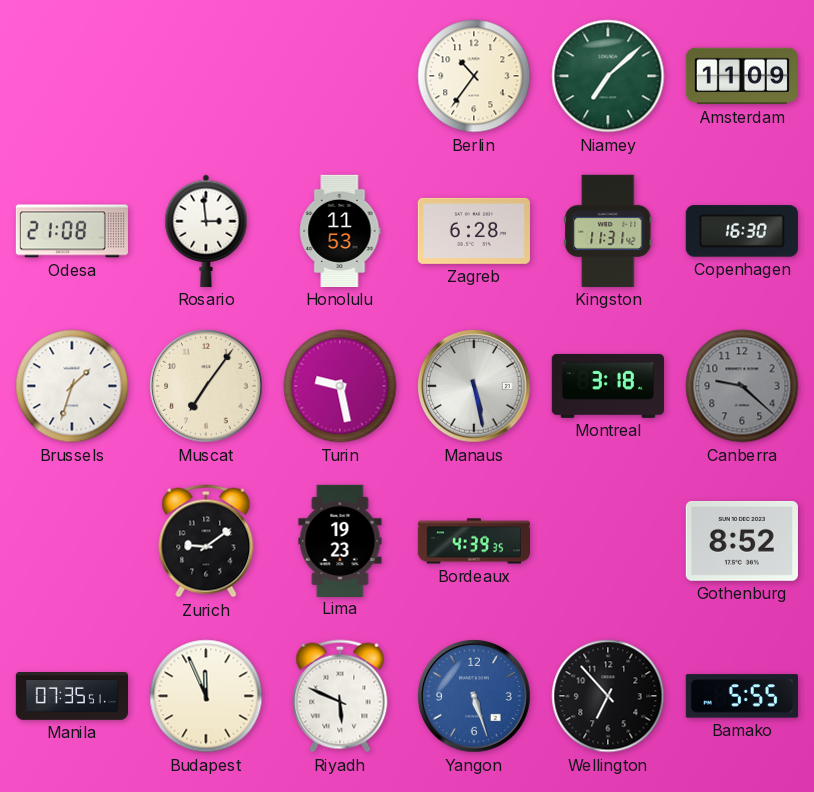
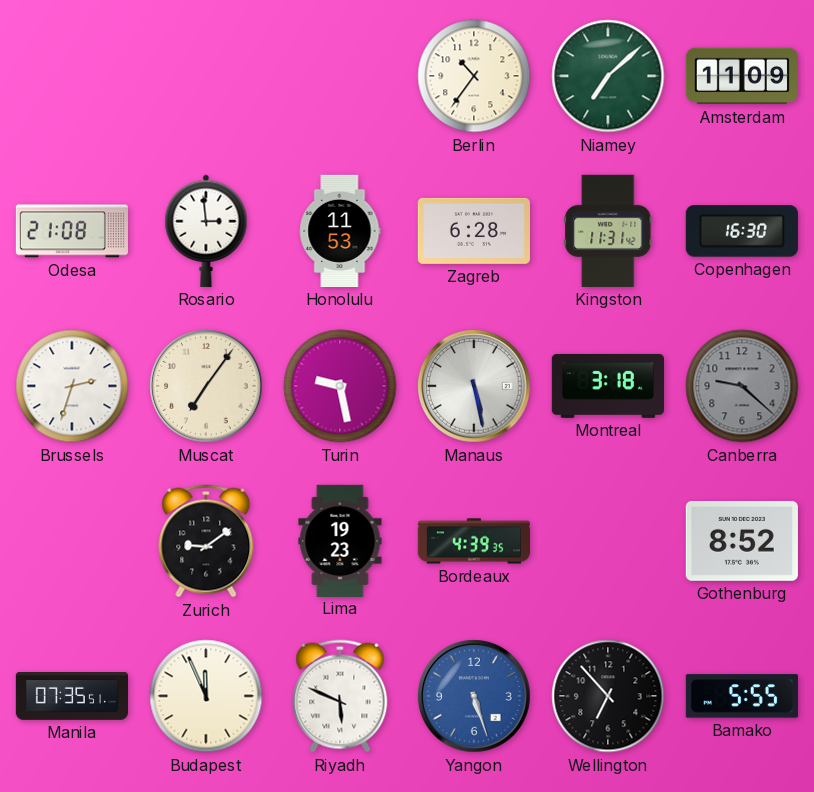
Brussels: 1:33 -> 2:33
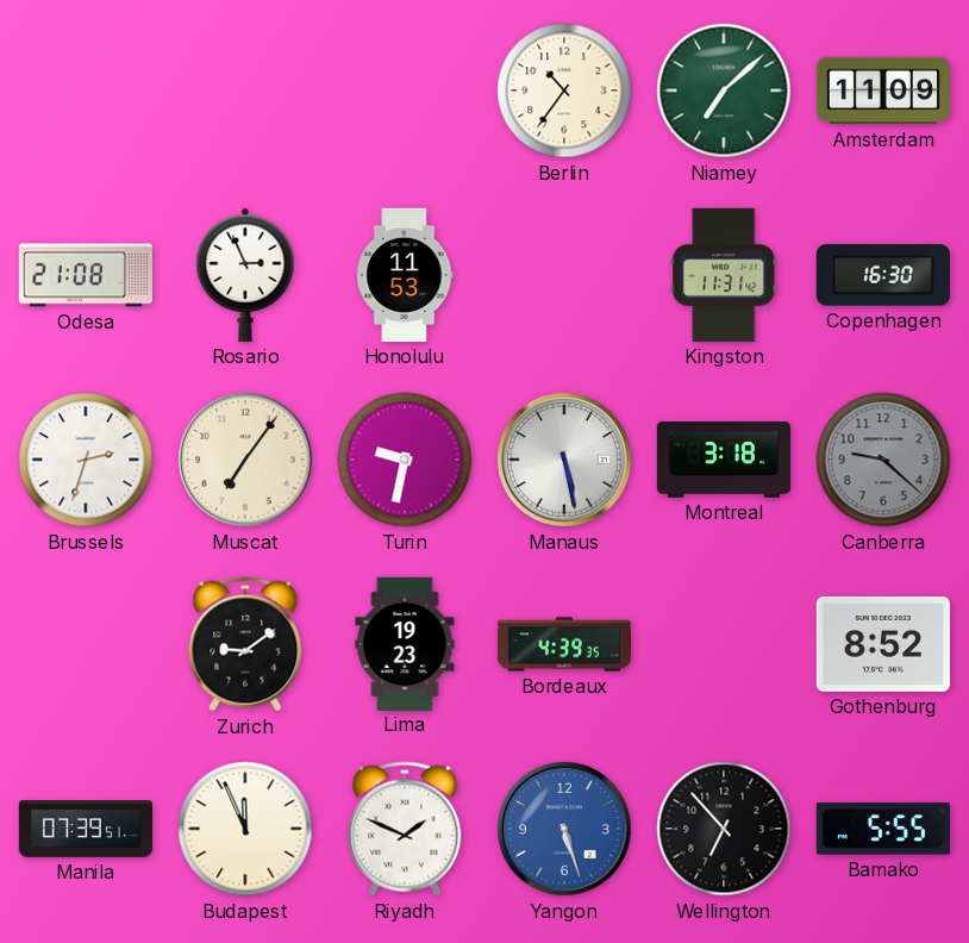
Rosario: 2:59 -> 2:56
Zagreb: 6:28 -> none
Turin: 9:28 -> 9:32
Manila: 07:35 -> 07:39
Riyadh: 5:49 -> 1:49
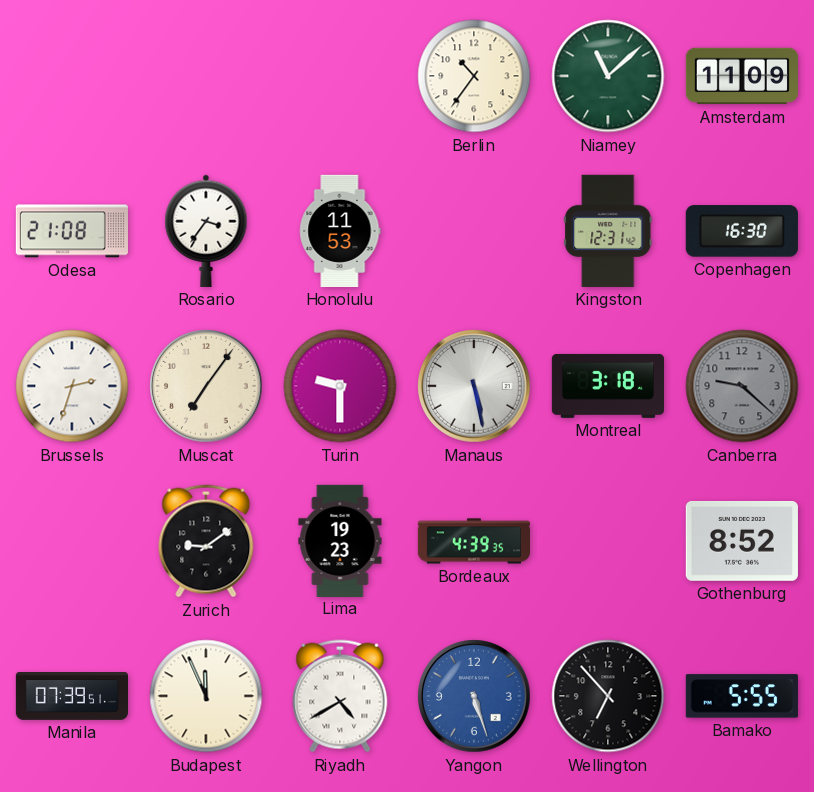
Niamey: 7:08 -> 11:08
Rosario: 2:56 -> 3:36
Kingston: 11:31 -> 12:31
Turin: 9:32 -> 9:30
Riyadh: 1:49 -> 4:40
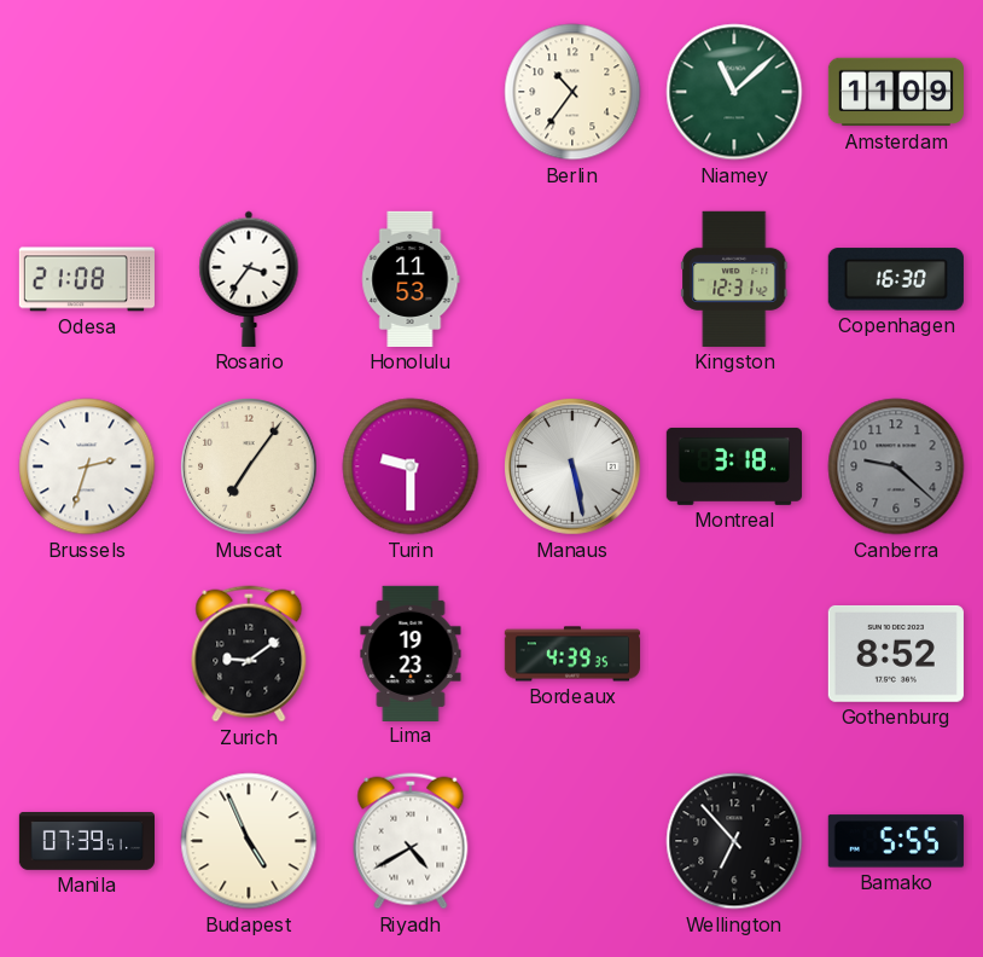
Budapest: 11:56 -> 4:56
Yangon: 5:27 -> none
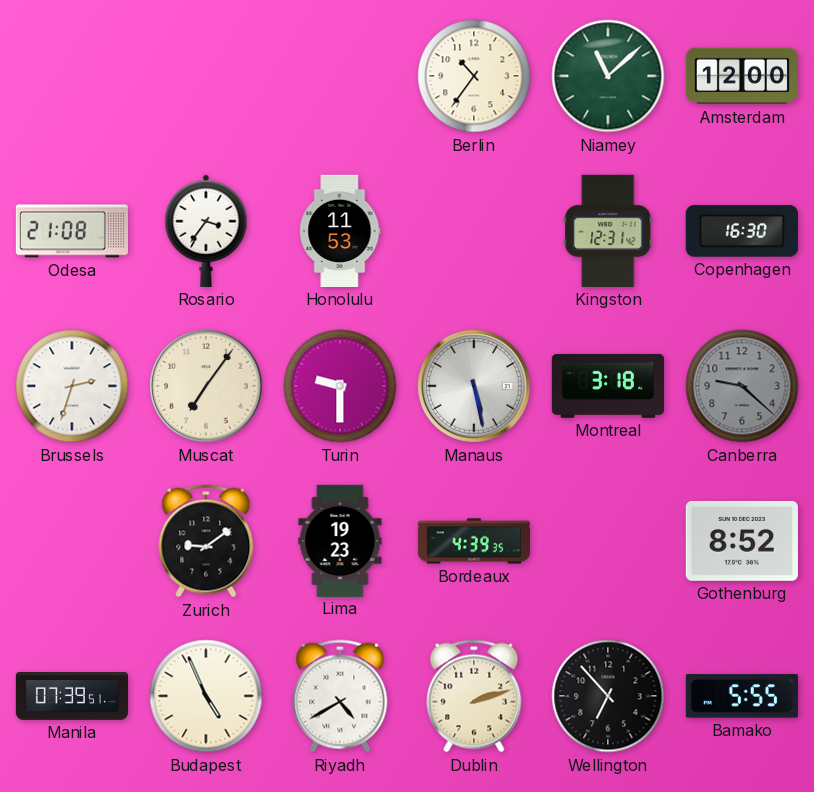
Amsterdam: 11:09 -> 12:00
Dublin: none -> 2:12
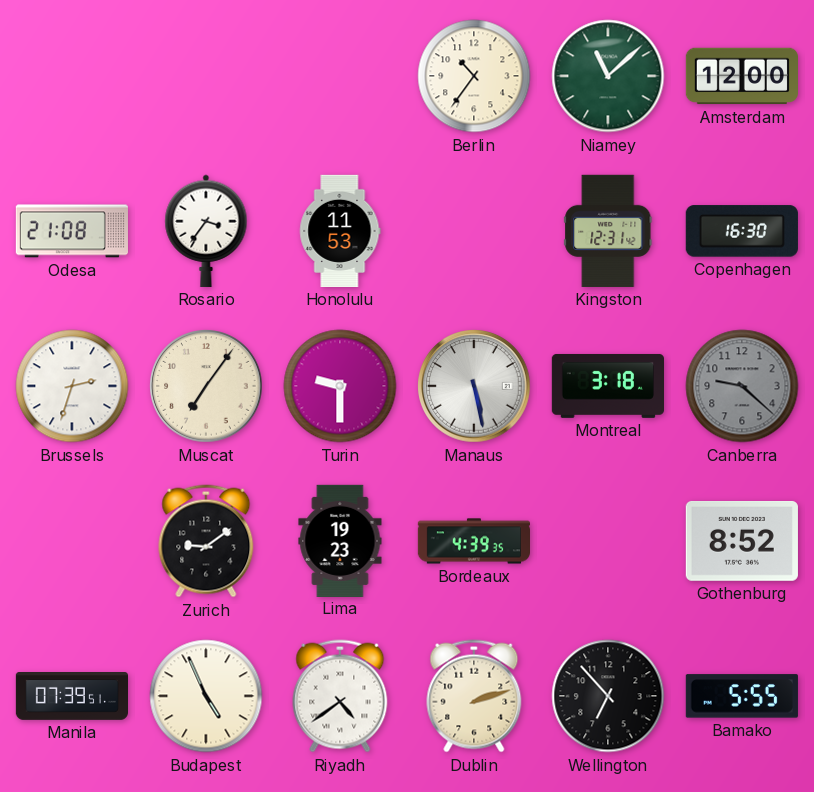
Riyadh: 4:40 -> 4:39
